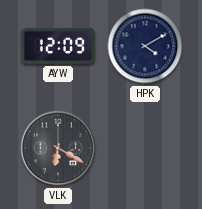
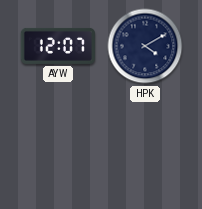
AYW: 12:09 -> 12:07
VLK: 6:20 -> none
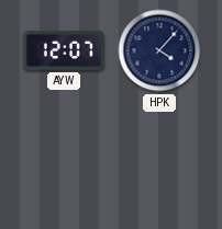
HPK: 4:10 -> 4:07
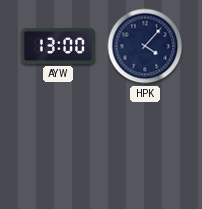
AYW: 12:07 -> 13:00
